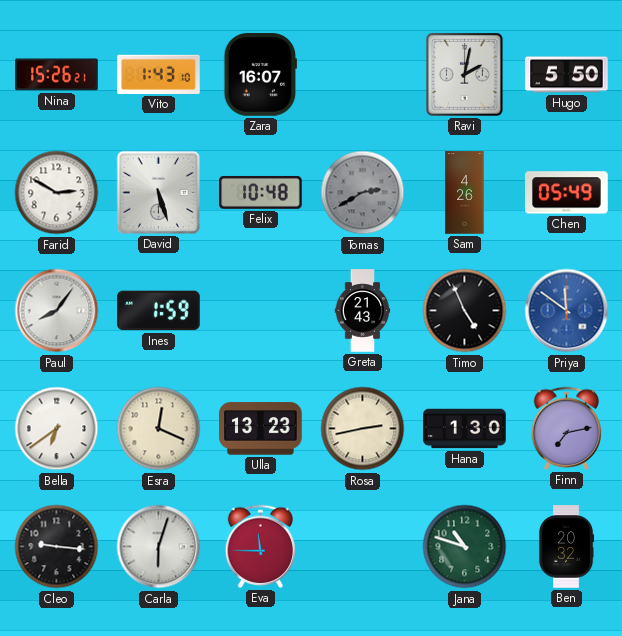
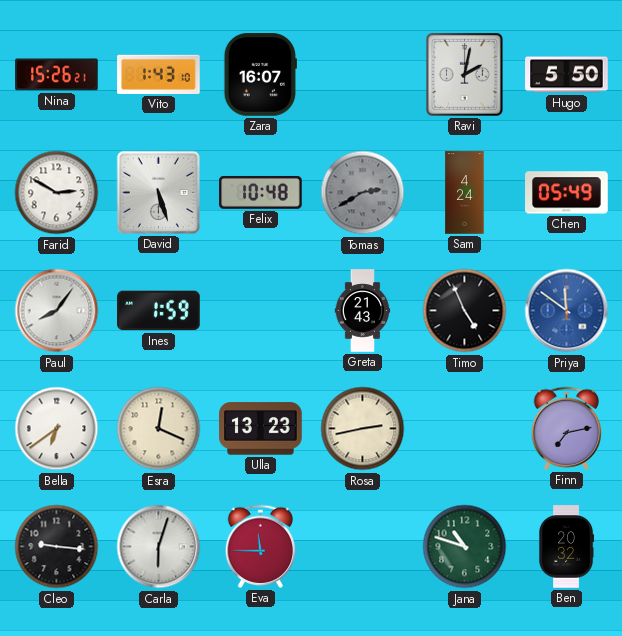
Sam: 4:26 -> 4:24
Hana: 1:30 -> none
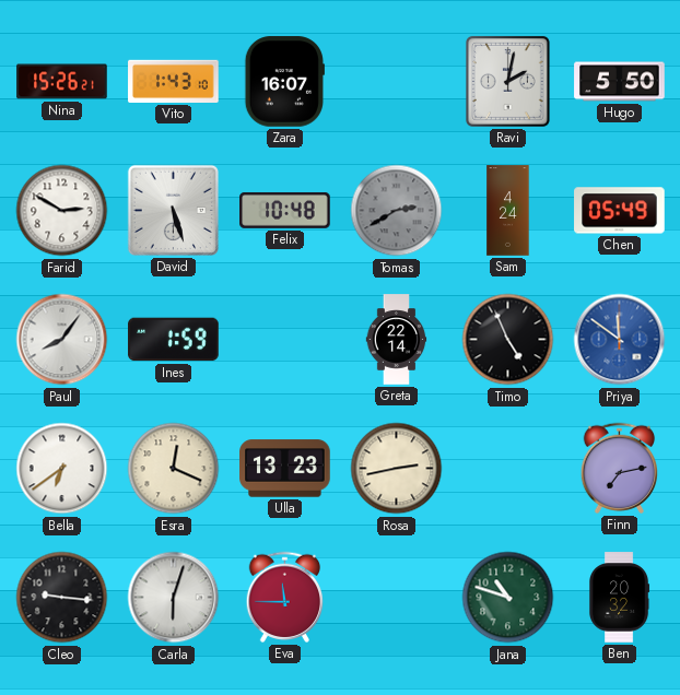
Greta: 21:43 -> 22:14
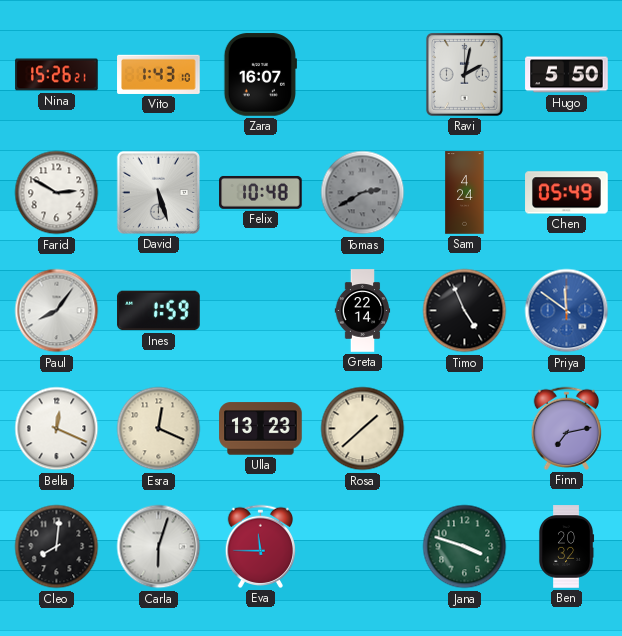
Bella: 6:39 -> 12:19
Rosa: 2:43 -> 1:38
Cleo: 9:16 -> 8:01
Jana: 10:48 -> 3:48
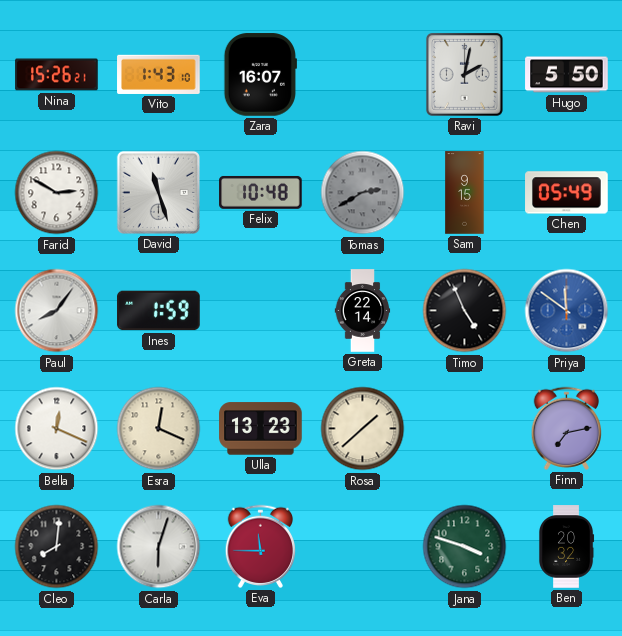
David: 5:27 -> 11:27
Sam: 4:24 -> 9:15
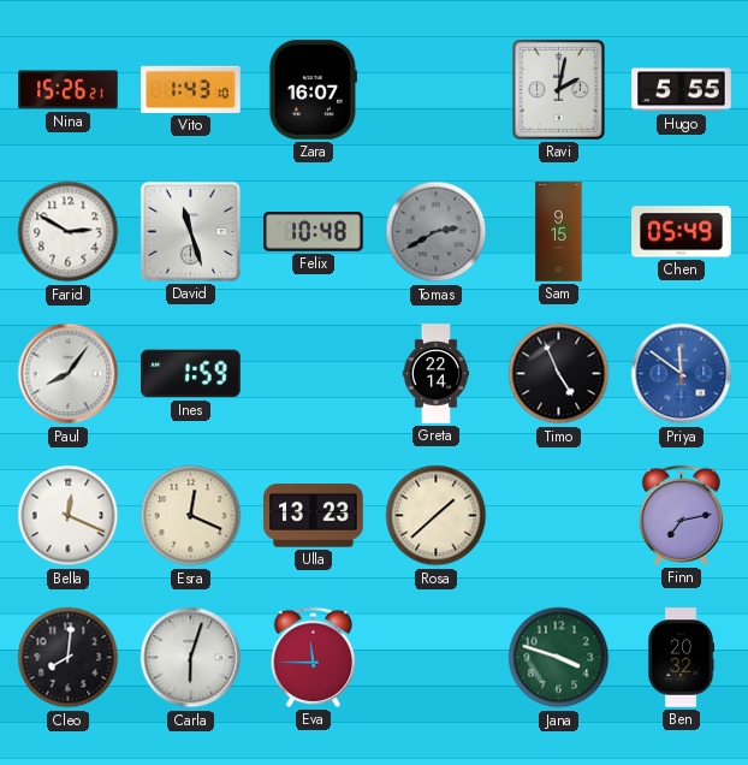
Hugo: 5:50 -> 5:55
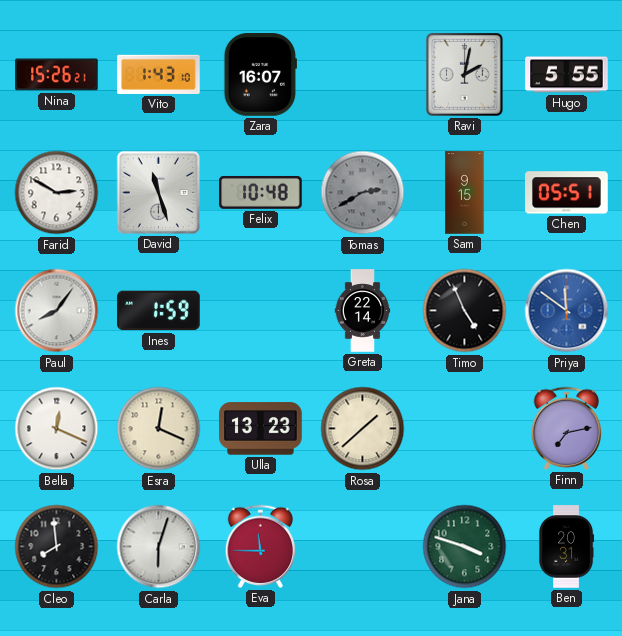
Chen: 05:49 -> 05:51
Cleo: 8:01 -> 7:59
Ben: 20:32 -> 20:31
